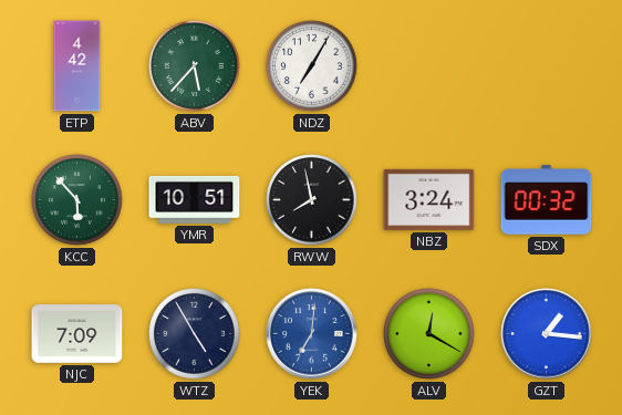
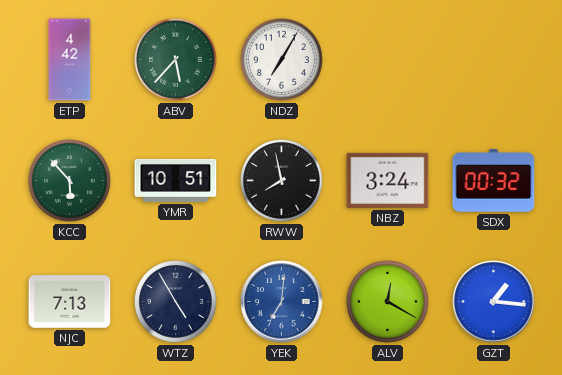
NJC: 7:09 -> 7:13
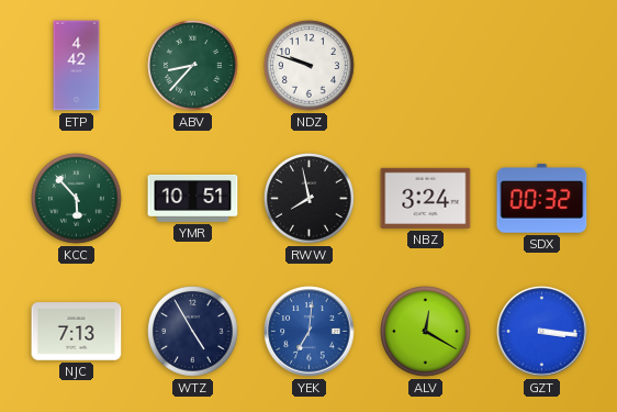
ABV: 5:37 -> 8:37
NDZ: 7:05 -> 9:48
GZT: 1:16 -> 3:16
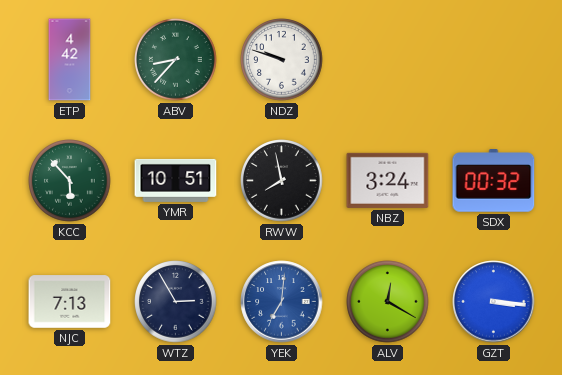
WTZ: 4:55 -> 2:55
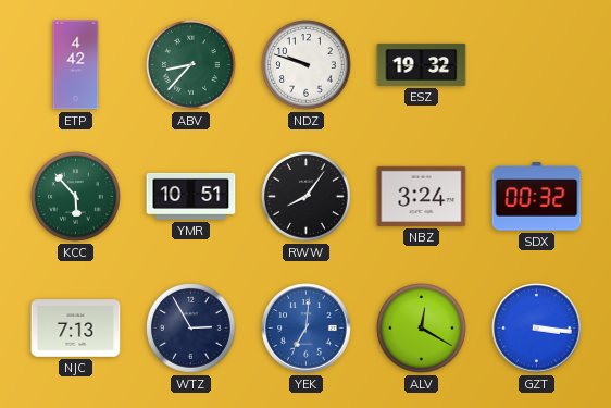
ESZ: none -> 19:32
RWW: 7:58 -> 8:06
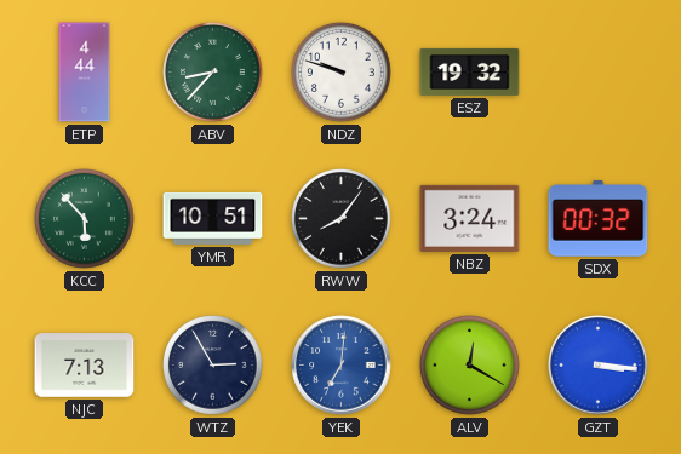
ETP: 4:42 -> 4:44
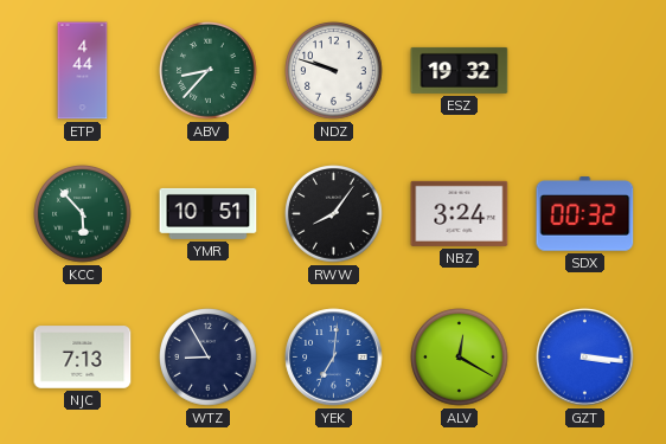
WTZ: 2:55 -> 8:55
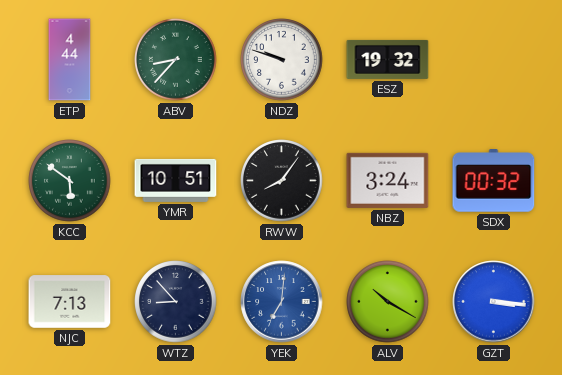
KCC: 5:53 -> 5:51
WTZ: 8:55 -> 8:53
ALV: 12:20 -> 10:20
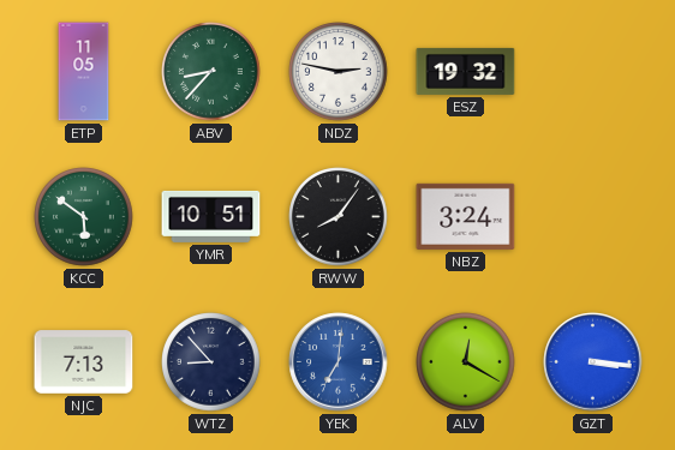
ETP: 4:44 -> 11:05
NDZ: 9:48 -> 2:47
SDX: 00:32 -> none
ALV: 10:20 -> 12:20
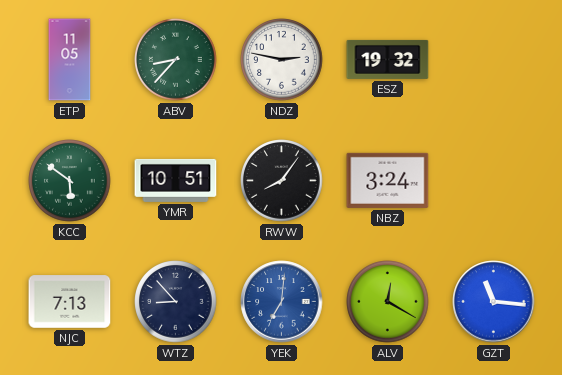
GZT: 3:16 -> 11:16
